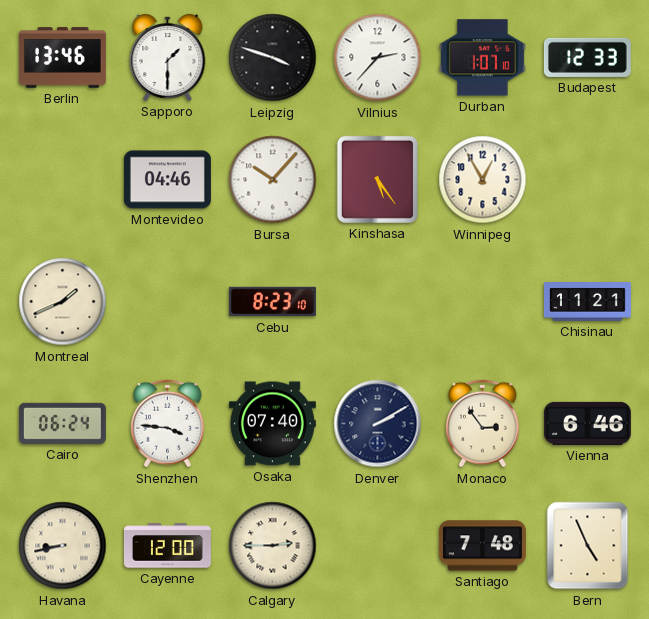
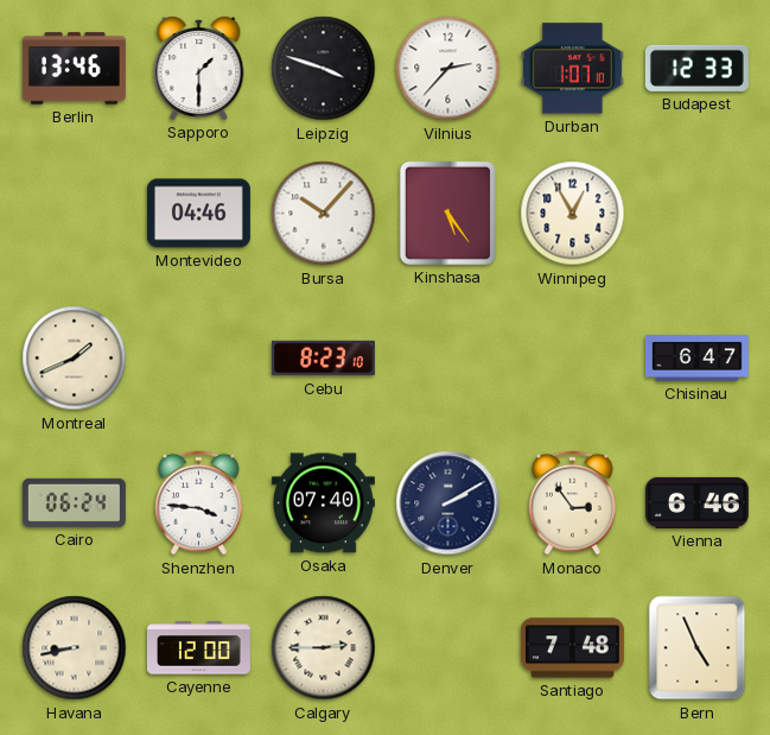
Chisinau: 11:21 -> 6:47
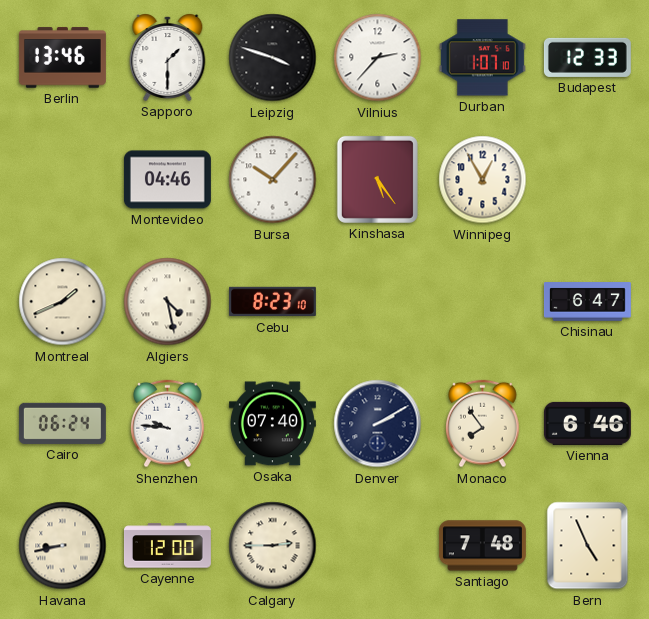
Algiers: none -> 4:28
Shenzhen: 3:46 -> 9:46
Monaco: 2:54 -> 7:54
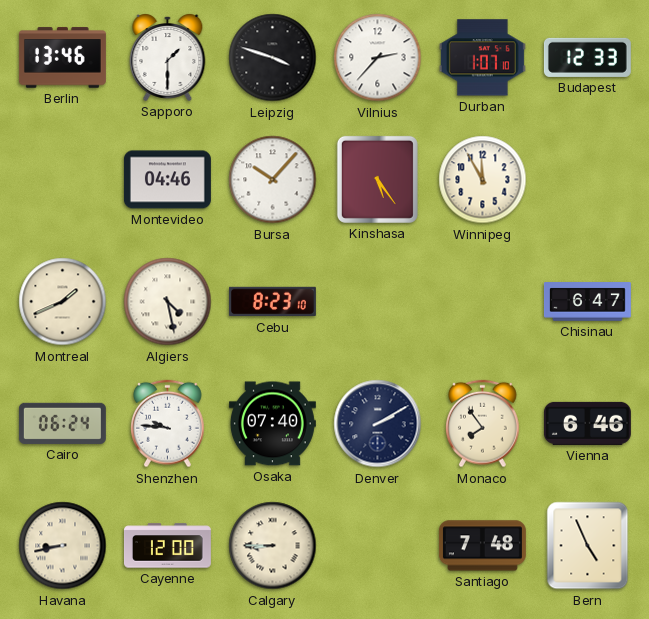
Winnipeg: 12:55 -> 11:55
Calgary: 2:45 -> 8:45
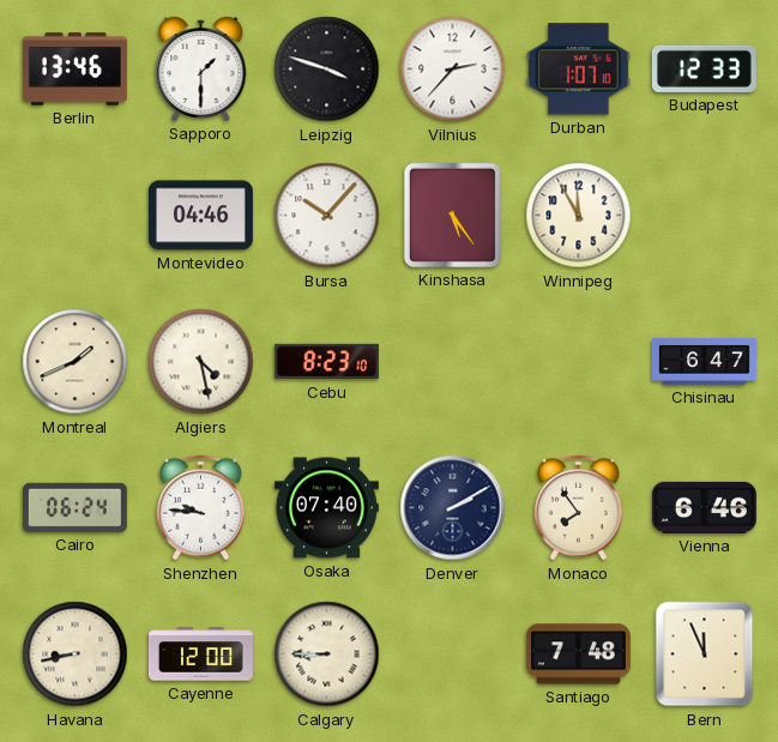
Bern: 4:56 -> 11:56
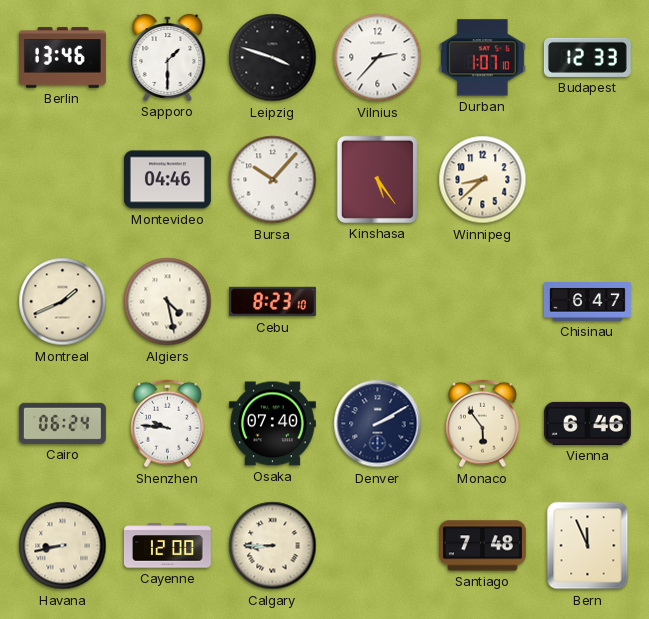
Winnipeg: 11:55 -> 8:38
Monaco: 7:54 -> 5:54
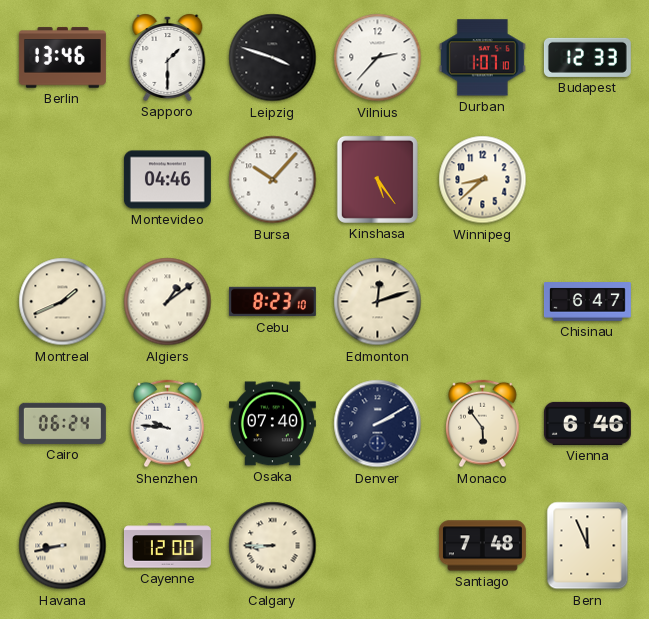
Algiers: 4:28 -> 1:09
Edmonton: none -> 12:12
